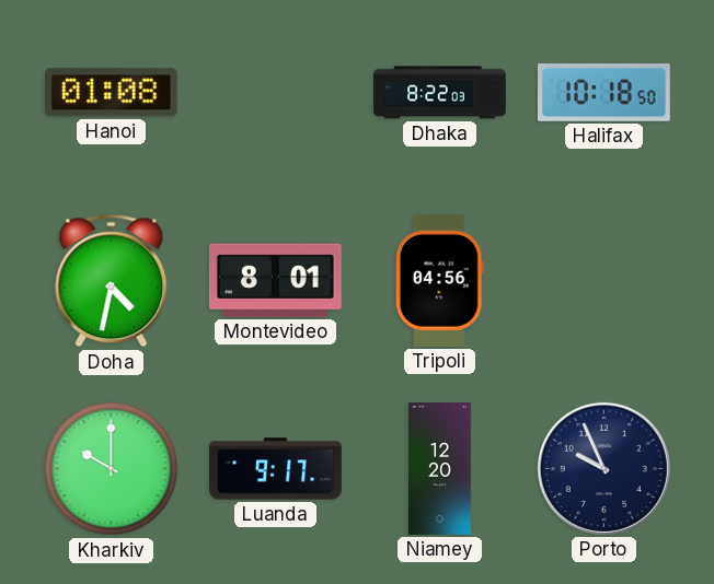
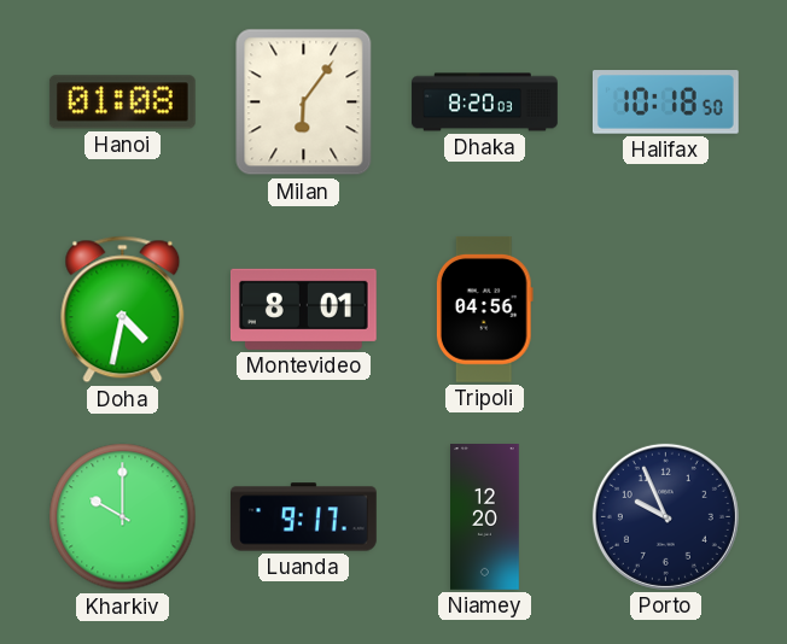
Milan: none -> 6:06
Dhaka: 8:22 -> 8:20
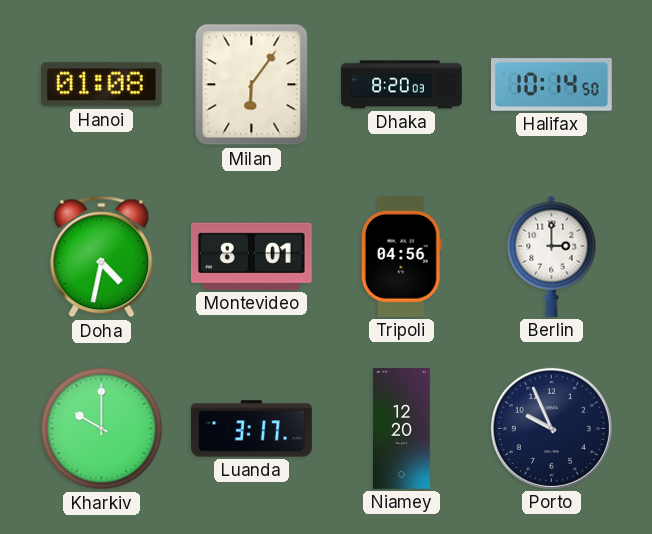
Halifax: 10:18 -> 10:14
Berlin: none -> 3:00
Luanda: 9:17 -> 3:17
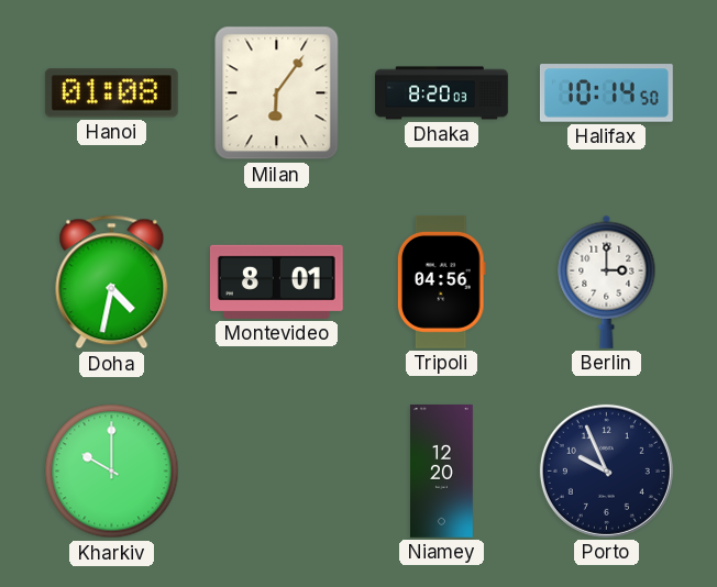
Luanda: 3:17 -> none
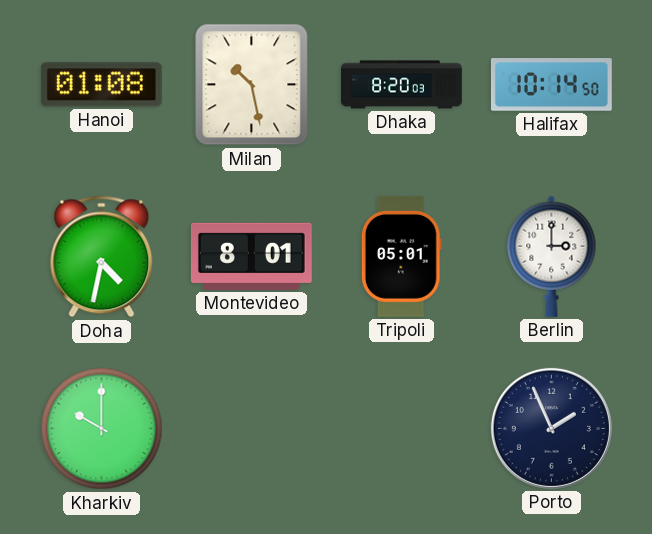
Milan: 6:06 -> 10:28
Tripoli: 04:56 -> 05:01
Niamey: 12:20 -> none
Porto: 9:56 -> 1:56
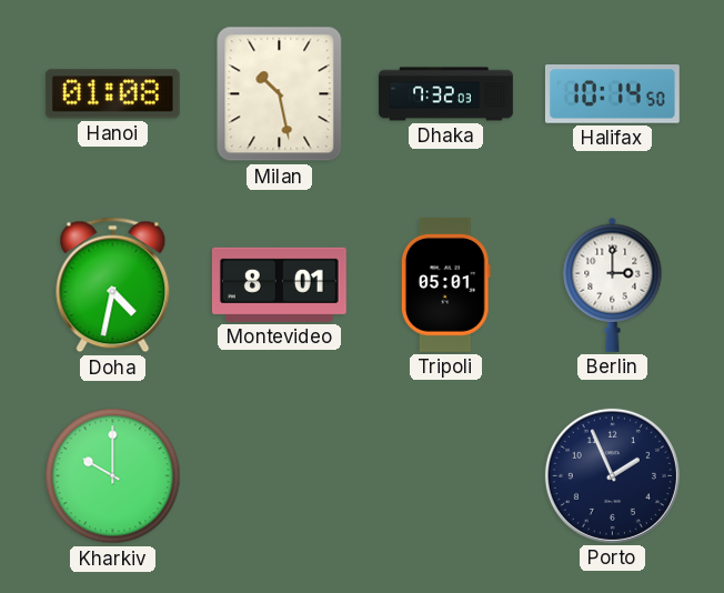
Dhaka: 8:20 -> 7:32
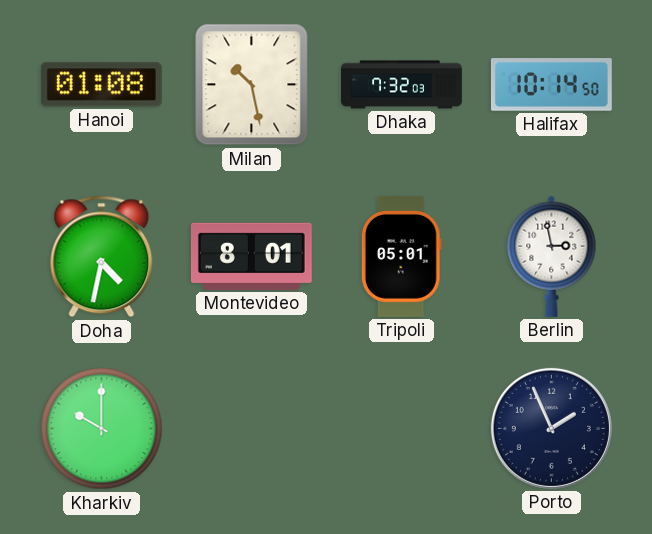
Berlin: 3:00 -> 2:58
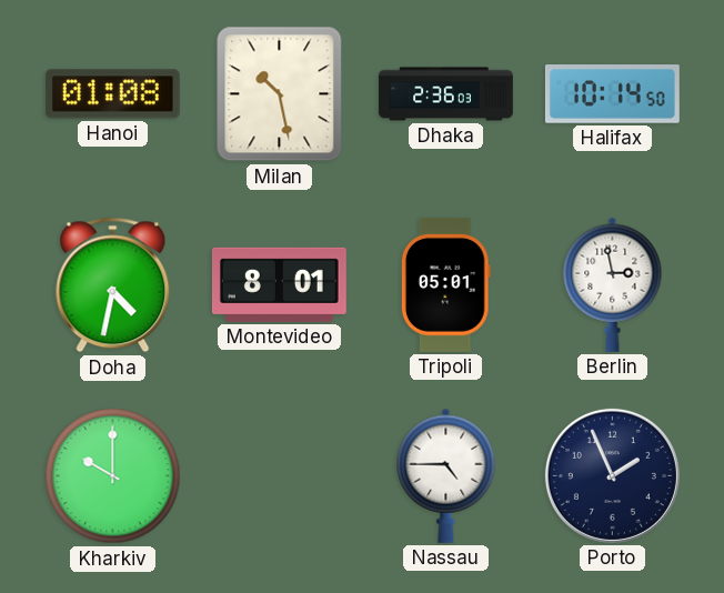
Dhaka: 7:32 -> 2:36
Nassau: none -> 4:45
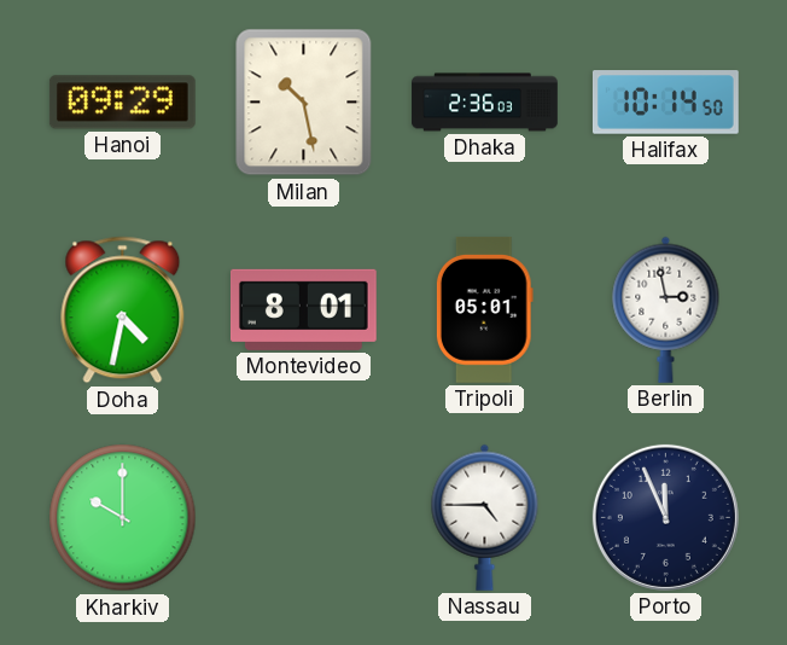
Hanoi: 01:08 -> 09:29
Porto: 1:56 -> 11:56
